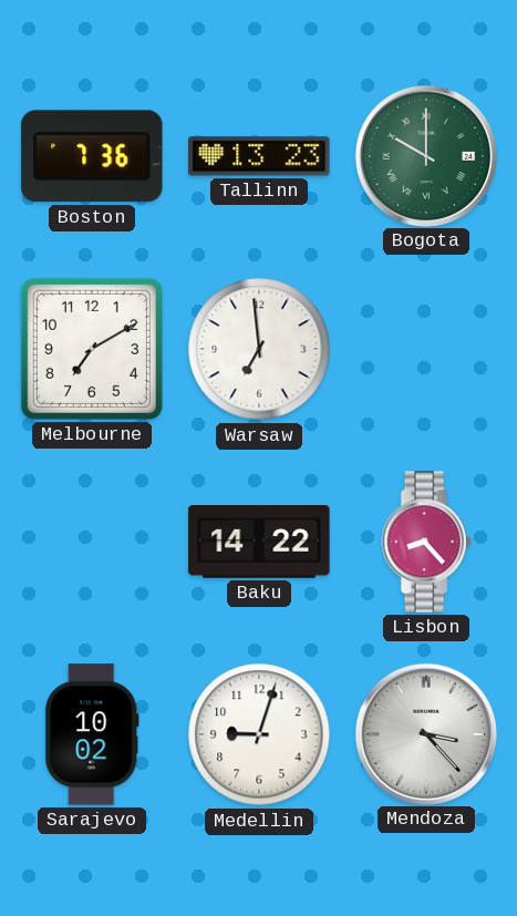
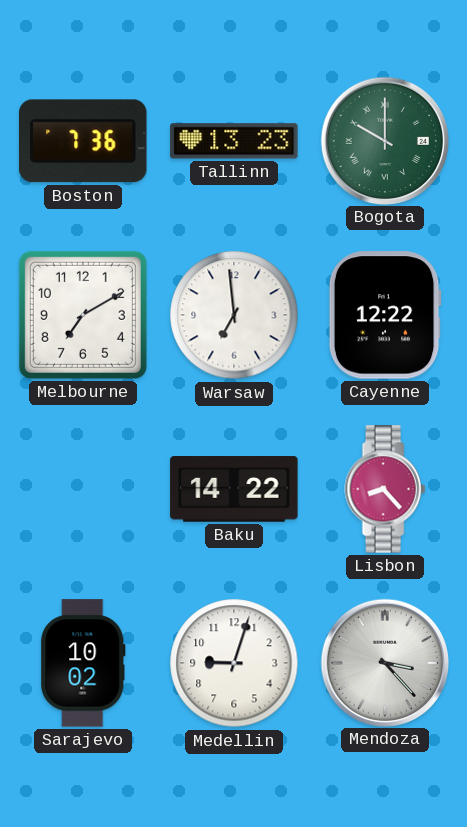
Cayenne: none -> 12:22
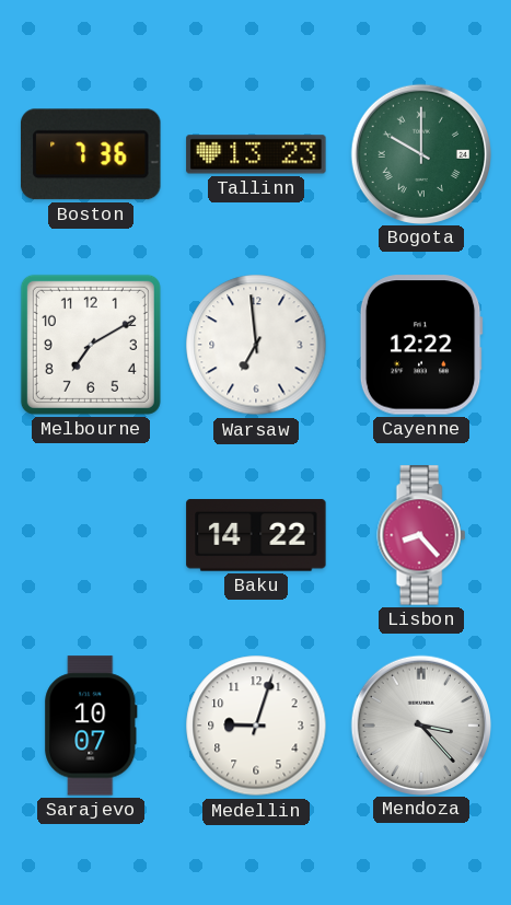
Sarajevo: 10:02 -> 10:07
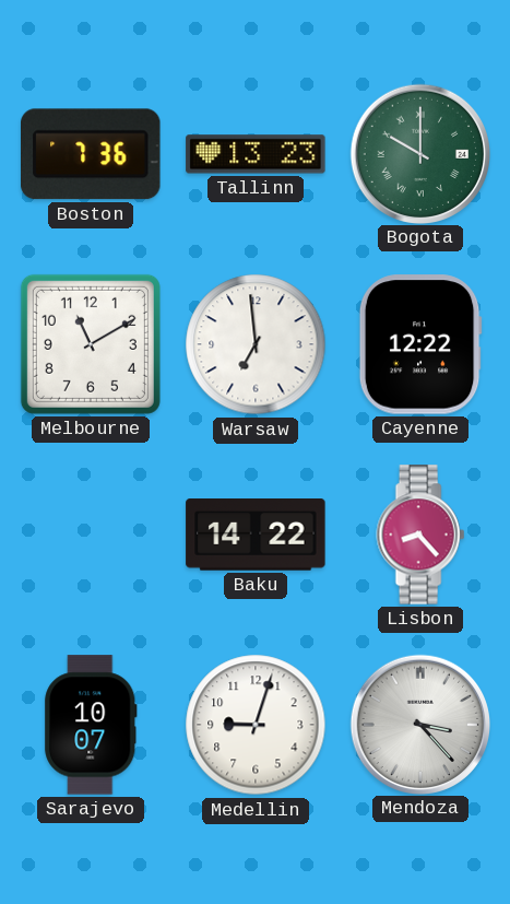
Melbourne: 7:10 -> 11:10
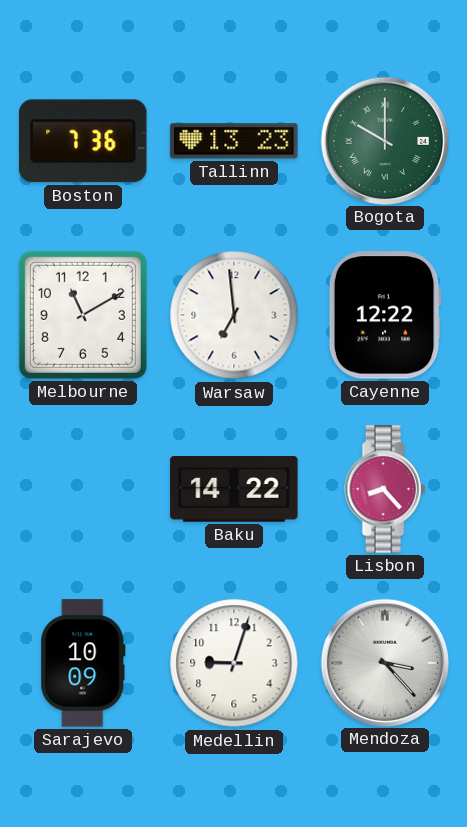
Sarajevo: 10:07 -> 10:09
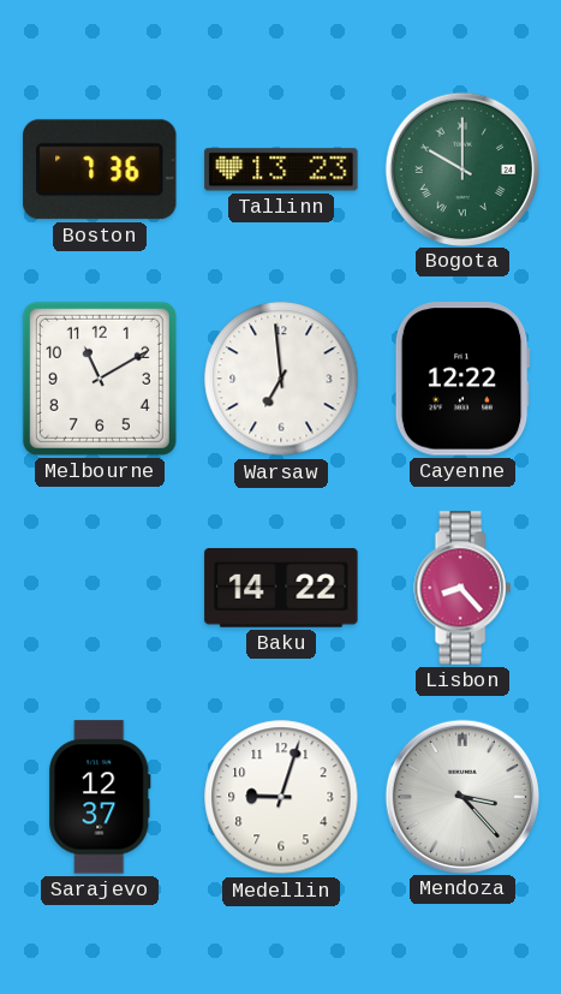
Sarajevo: 10:09 -> 12:37
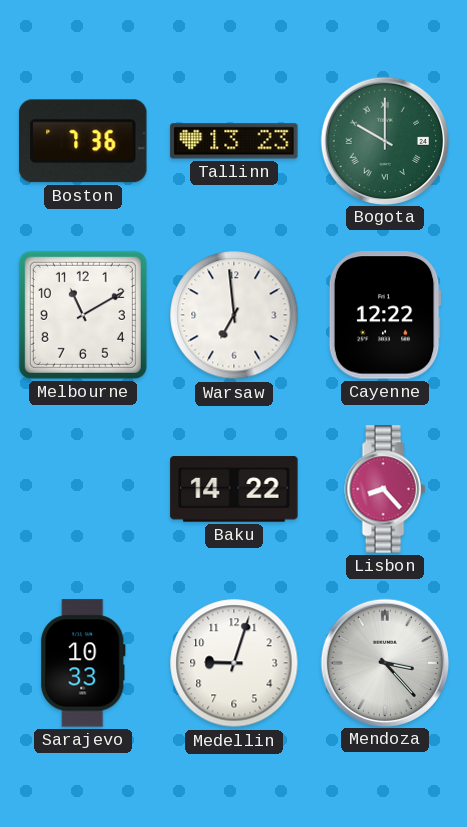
Sarajevo: 12:37 -> 10:33
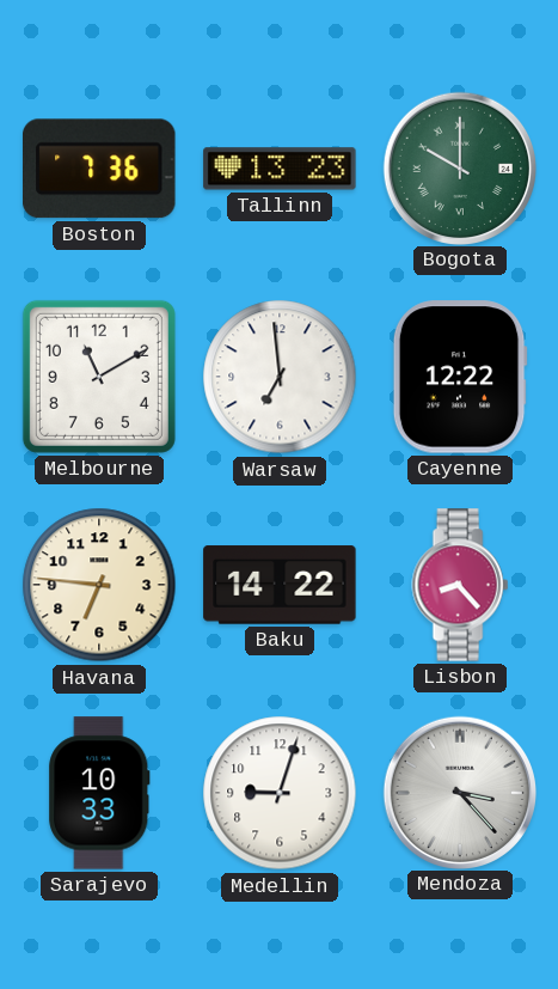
Havana: none -> 6:46
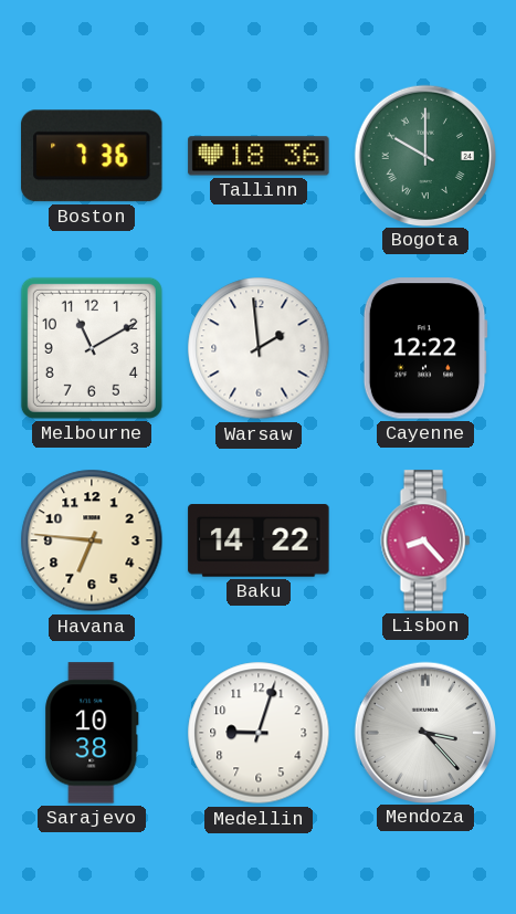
Tallinn: 13:23 -> 18:36
Warsaw: 6:59 -> 1:59
Sarajevo: 10:33 -> 10:38
